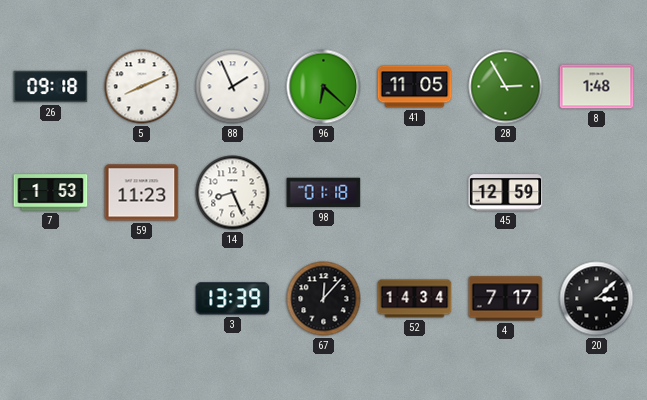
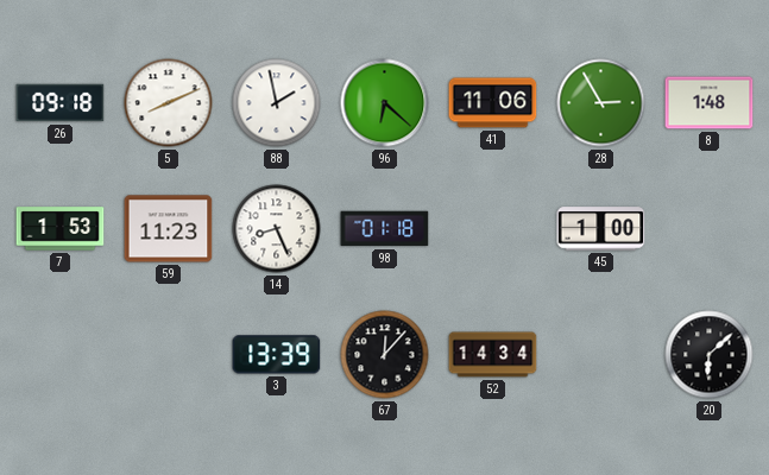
88: 1:56 -> 1:58
41: 11:05 -> 11:06
45: 12:59 -> 1:00
4: 7:17 -> none
20: 3:08 -> 6:08
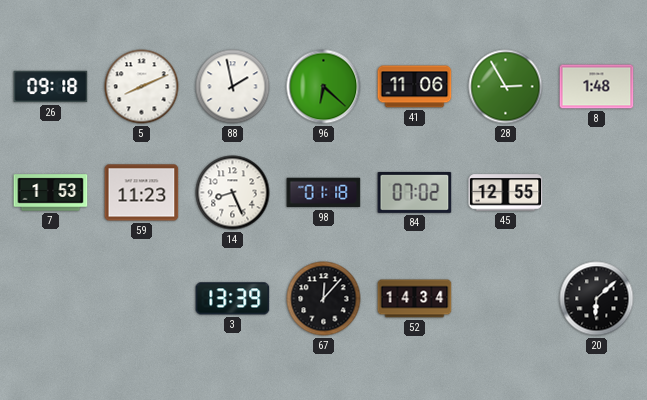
84: none -> 07:02
45: 1:00 -> 12:55
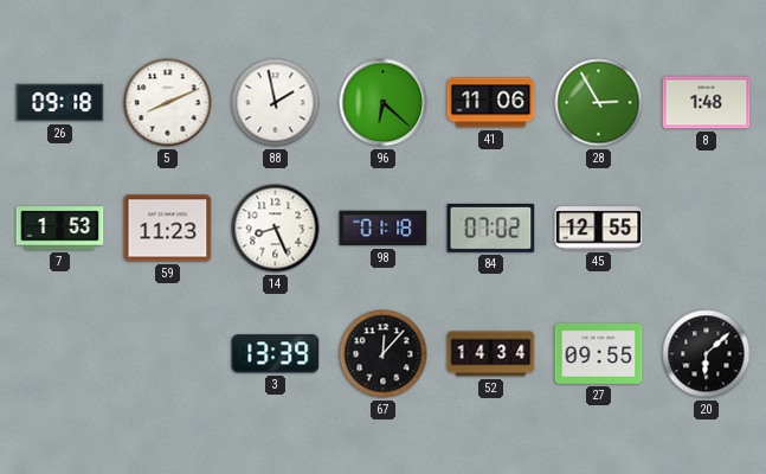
27: none -> 09:55
